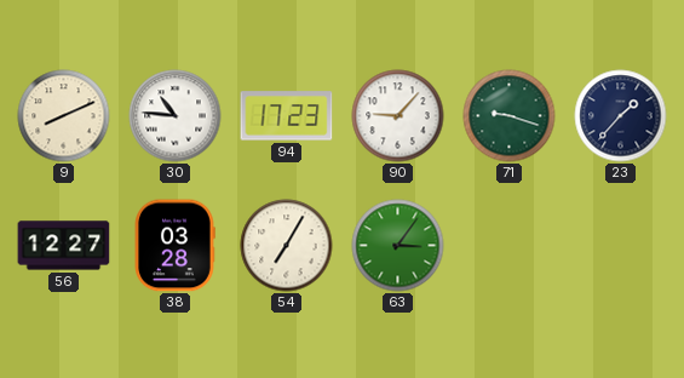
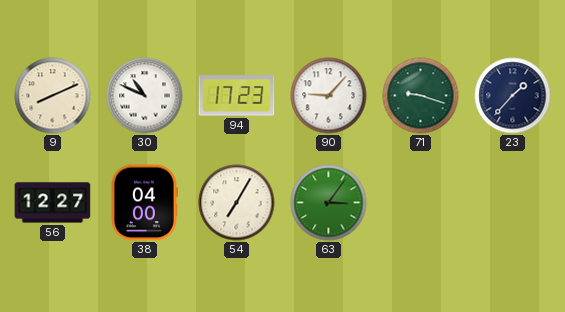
30: 10:46 -> 10:49
38: 03:28 -> 04:00
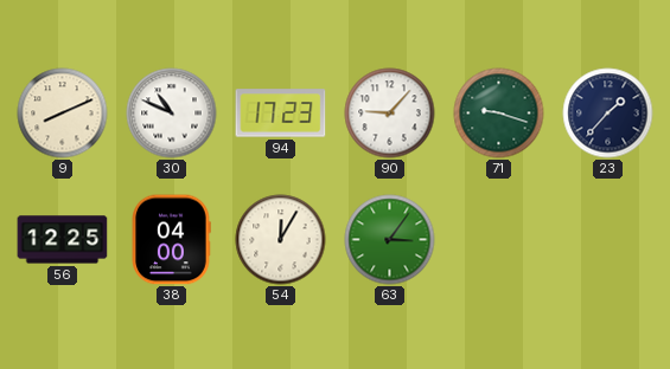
56: 12:27 -> 12:25
54: 7:05 -> 12:05
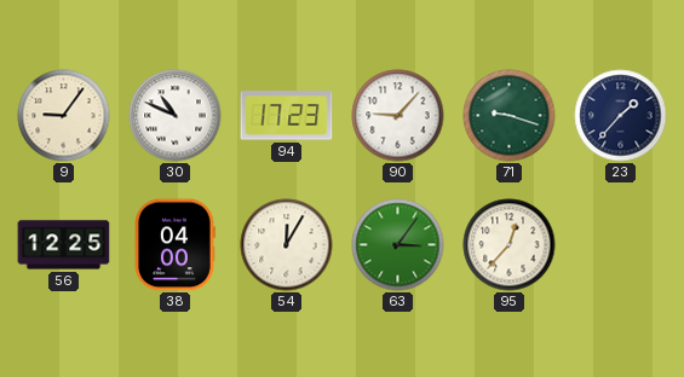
9: 8:11 -> 9:06
95: none -> 12:37
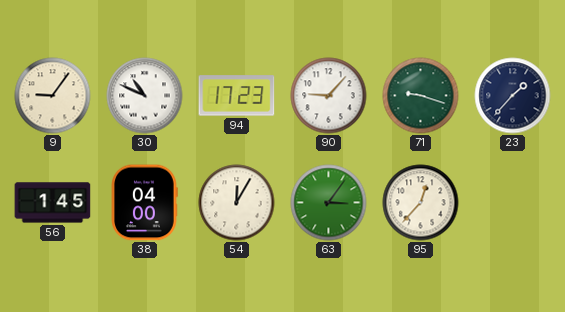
56: 12:25 -> 1:45
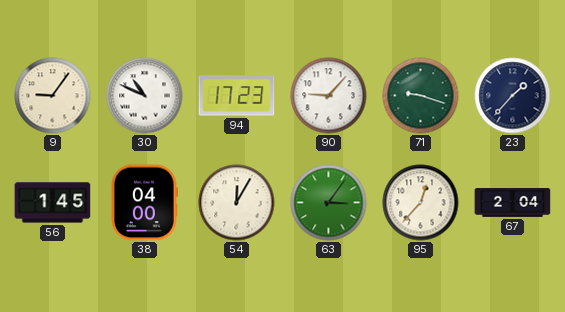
67: none -> 2:04
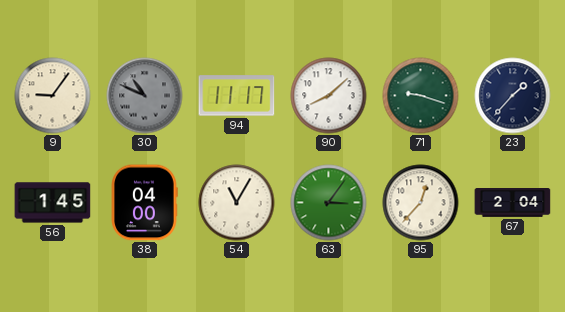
30 dial: white -> grey
94: 17:23 -> 11:17
90: 9:07 -> 8:08
54: 12:05 -> 11:05
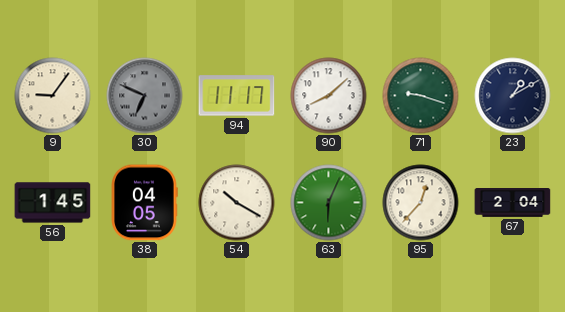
30: 10:49 -> 6:49
23: 1:37 -> 1:10
38: 04:00 -> 04:05
54: 11:05 -> 10:20
63: 3:06 -> 6:04
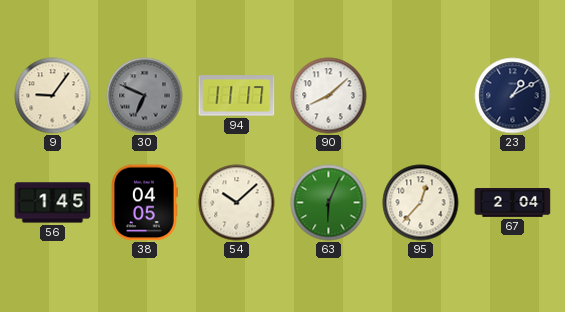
71: 9:18 -> none
54: 10:20 -> 10:08
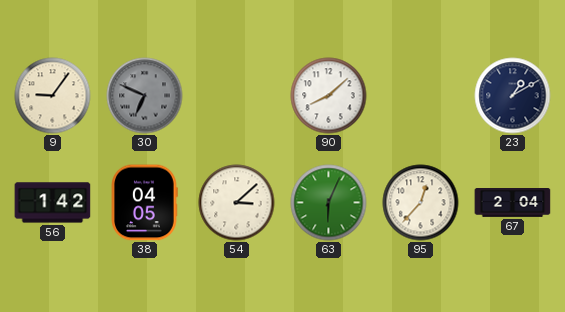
94: 11:17 -> none
56: 1:45 -> 1:42
54: 10:08 -> 3:08
